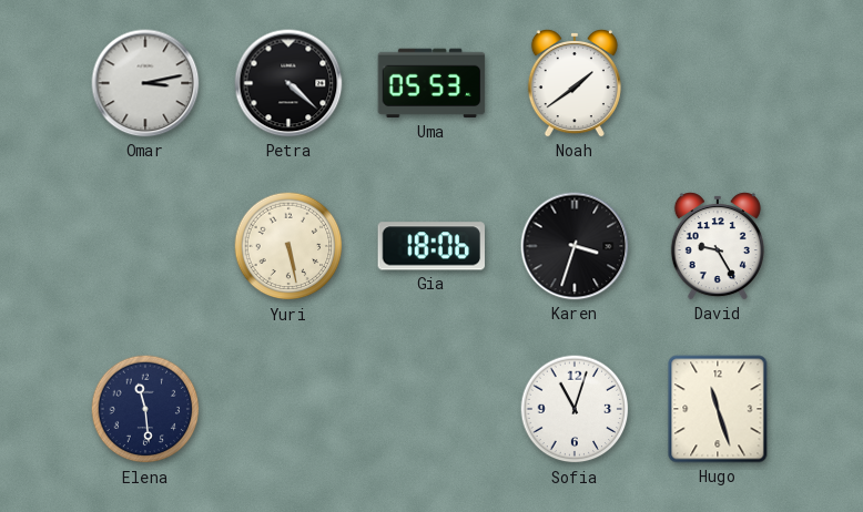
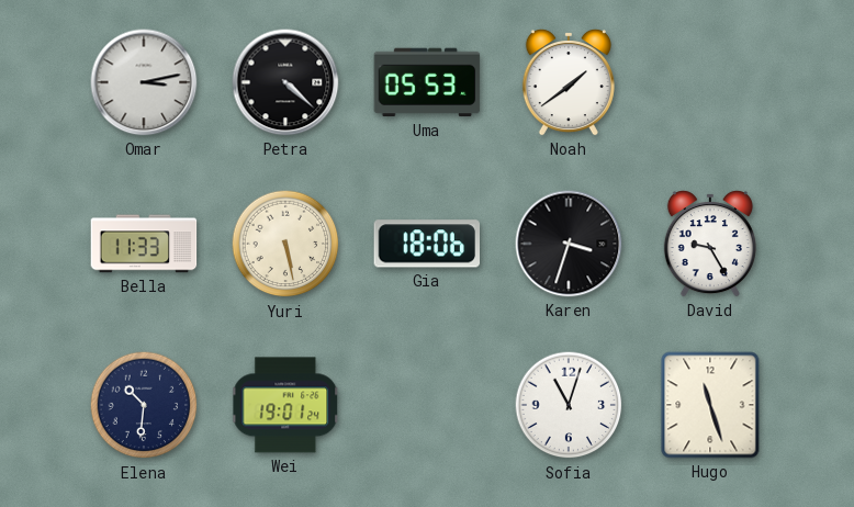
Bella: none -> 11:33
Elena: 11:29 -> 10:31
Wei: none -> 19:01
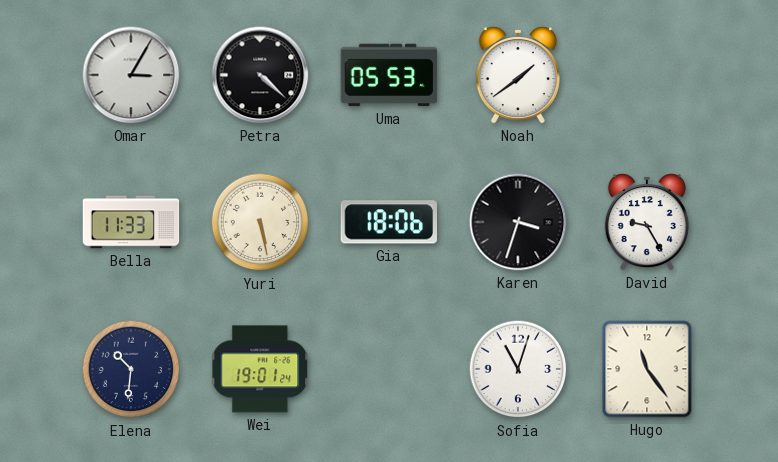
Omar: 3:13 -> 3:05
Hugo: 11:27 -> 11:24
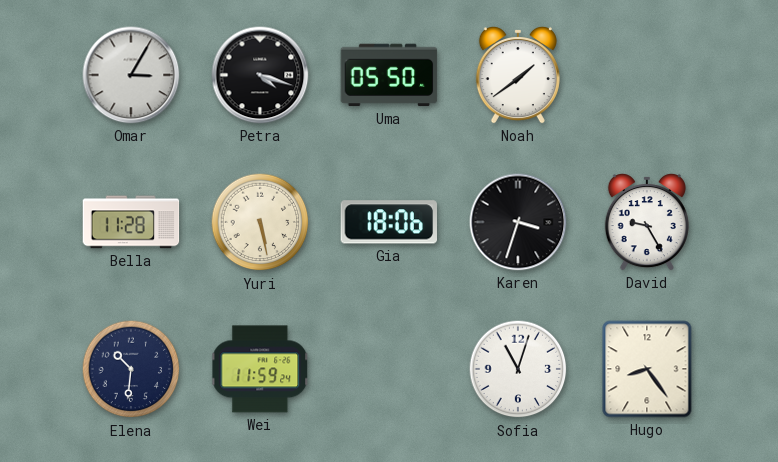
Petra: 4:22 -> 4:18
Uma: 05:53 -> 05:50
Bella: 11:33 -> 11:28
Wei: 19:01 -> 11:59
Hugo: 11:24 -> 8:24
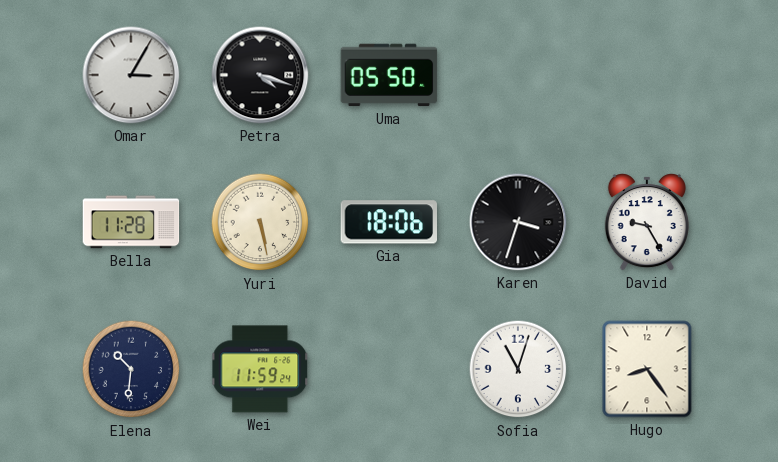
Noah: 1:39 -> none
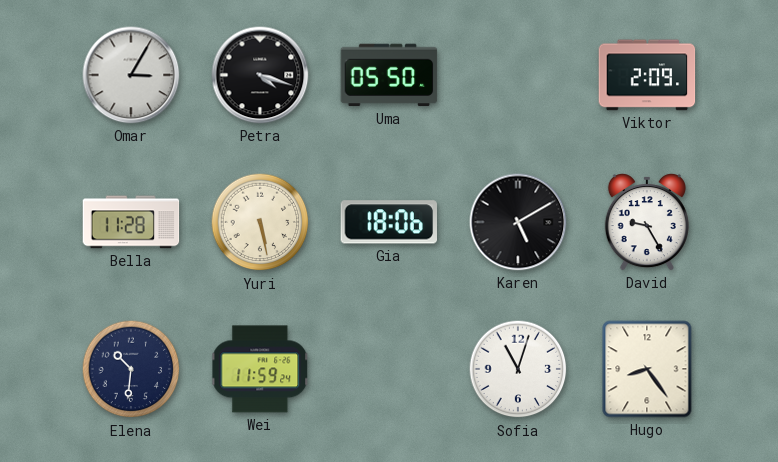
Viktor: none -> 2:09
Karen: 3:33 -> 5:10
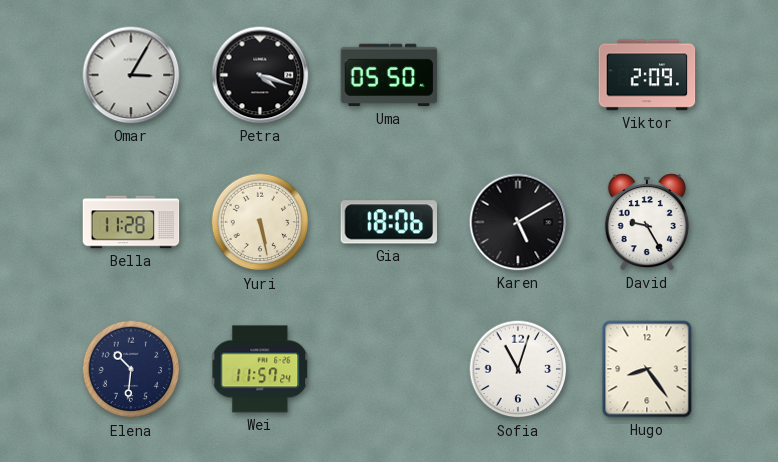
Wei: 11:59 -> 11:57
